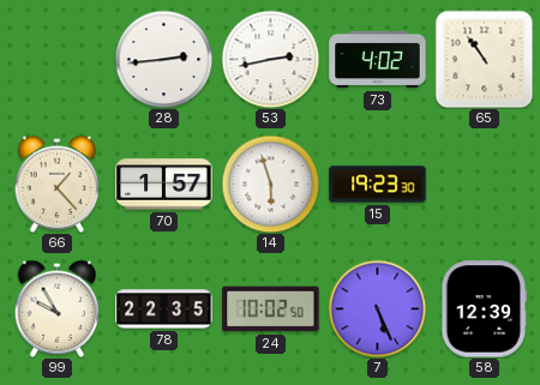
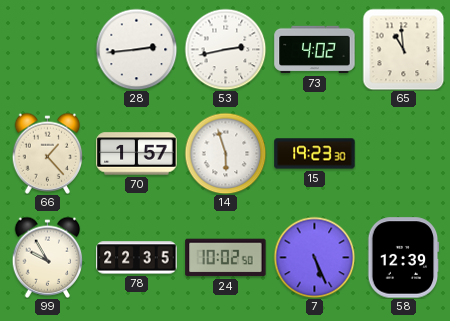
65: 10:54 -> 10:59
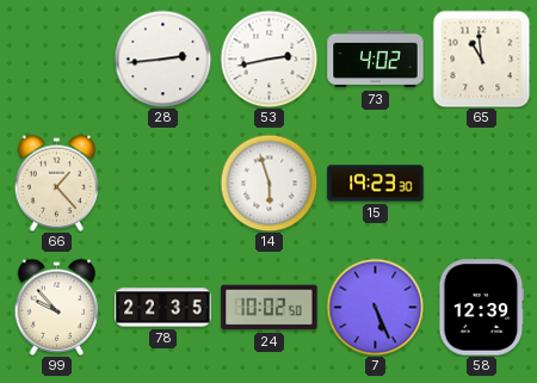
70: 1:57 -> none
99: 9:55 -> 9:53
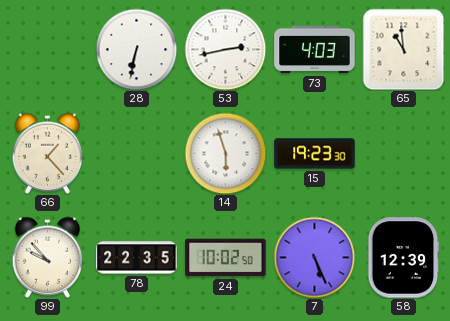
28: 2:44 -> 6:32
73: 4:02 -> 4:03
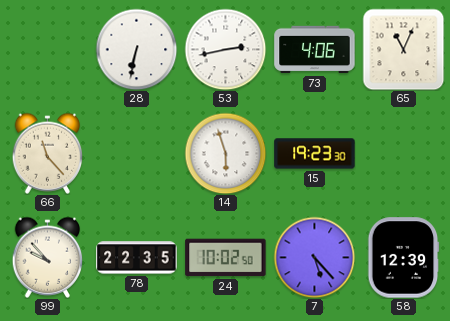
73: 4:03 -> 4:06
65: 10:59 -> 11:04
66: 1:23 -> 11:23
7: 5:26 -> 5:23
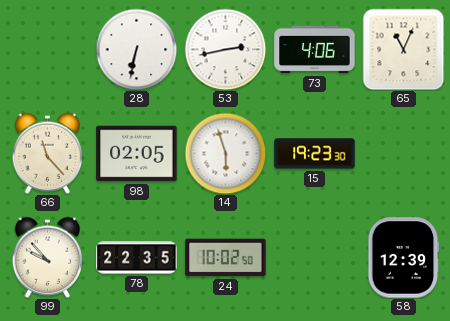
98: none -> 02:05
7: 5:23 -> none
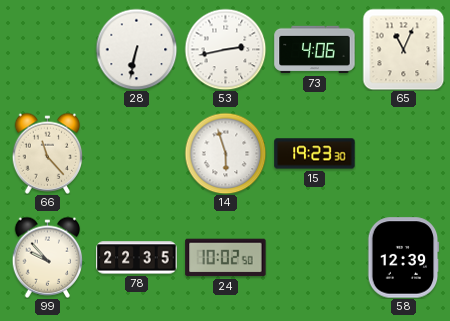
98: 02:05 -> none
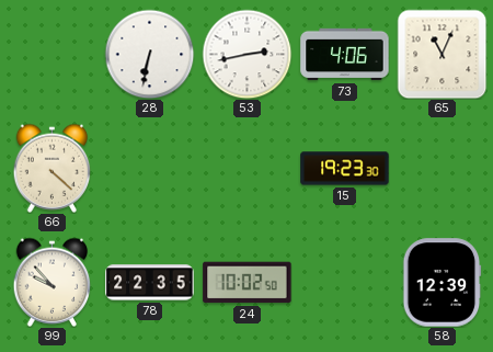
66: 11:23 -> 4:22
14: 5:57 -> none
